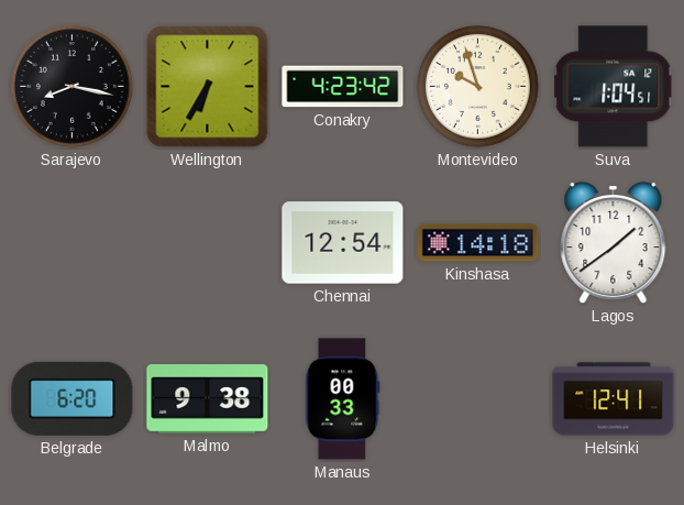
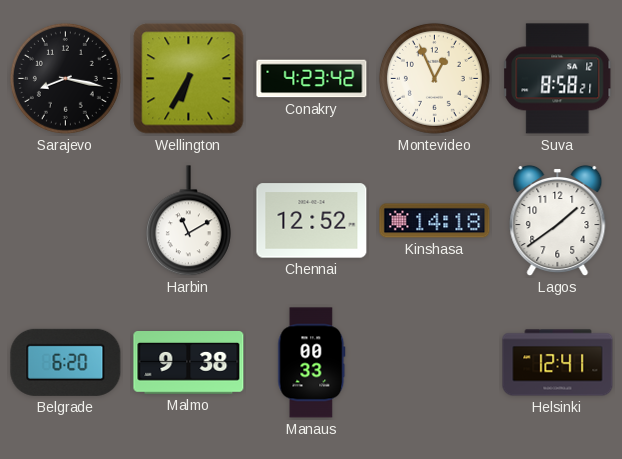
Montevideo: 9:57 -> 12:56
Suva: 1:04 -> 8:58
Harbin: none -> 11:10
Chennai: 12:54 -> 12:52
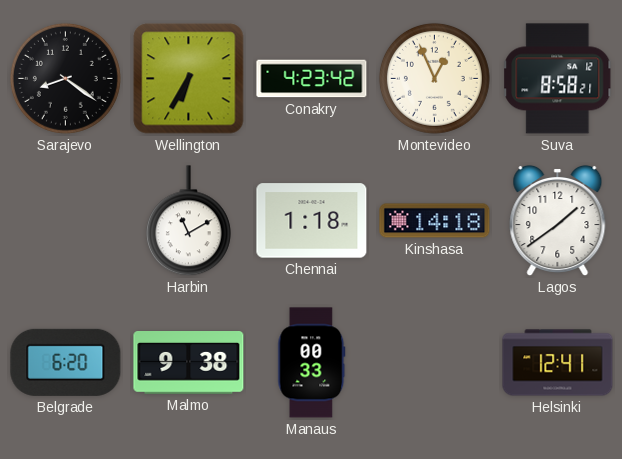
Sarajevo: 8:17 -> 8:21
Chennai: 12:52 -> 1:18
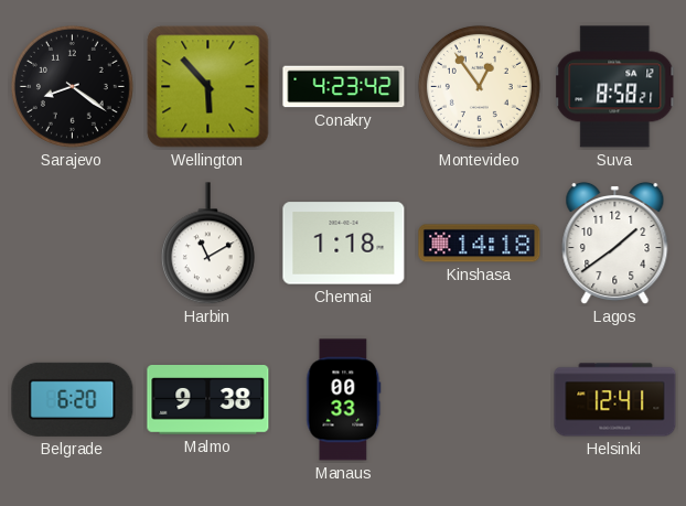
Wellington: 6:35 -> 5:53
Montevideo: 12:56 -> 12:54
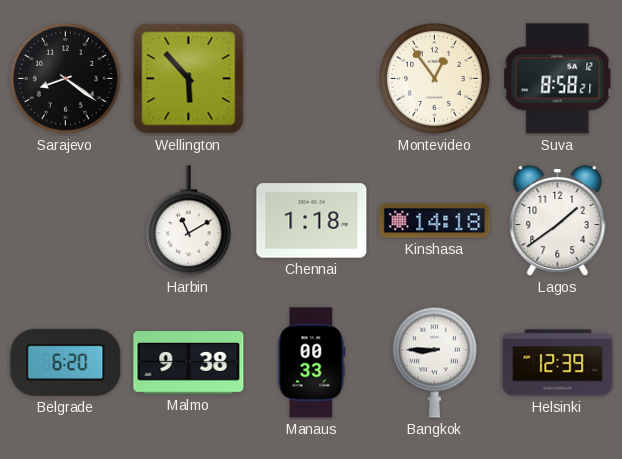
Conakry: 4:23 -> none
Bangkok: none -> 8:45
Helsinki: 12:41 -> 12:39
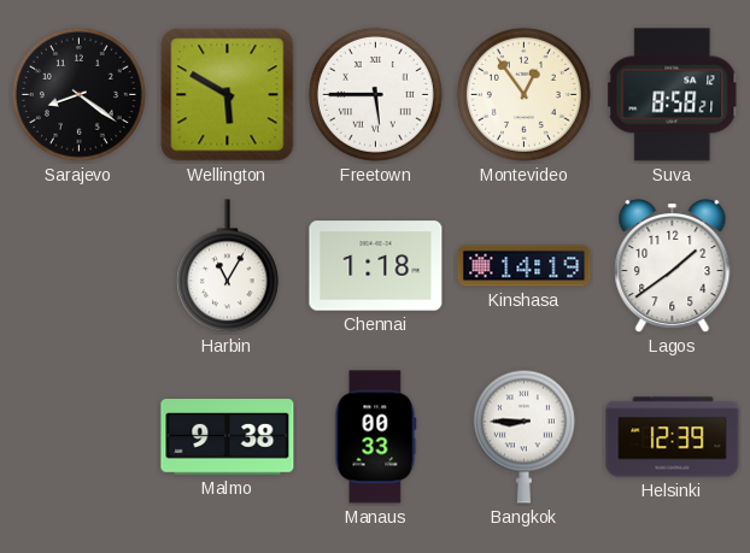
Wellington: 5:53 -> 5:50
Freetown: none -> 5:45
Harbin: 11:10 -> 11:05
Kinshasa: 14:18 -> 14:19
Belgrade: 6:20 -> none
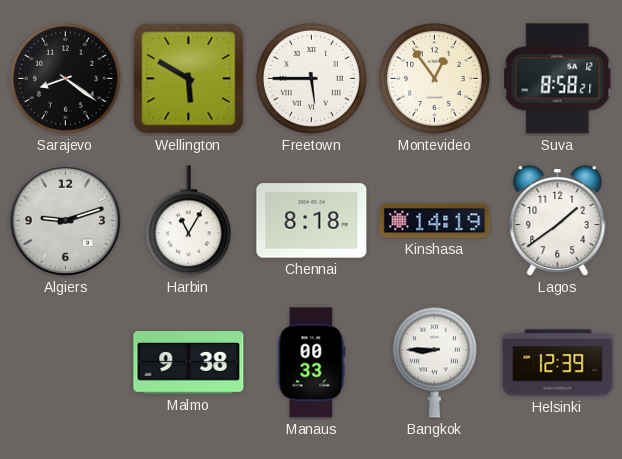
Algiers: none -> 9:12
Chennai: 1:18 -> 8:18
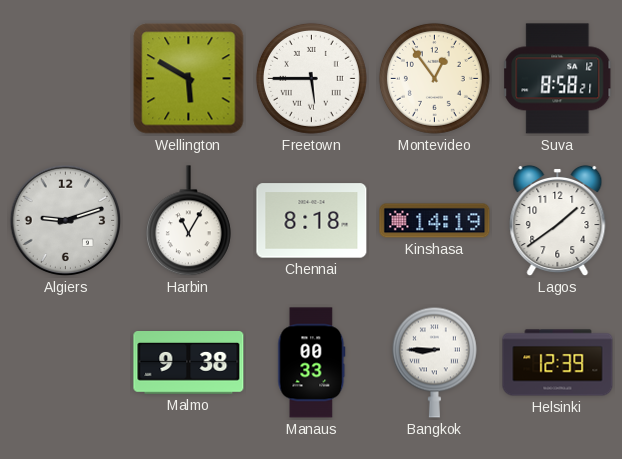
Sarajevo: 8:21 -> none
